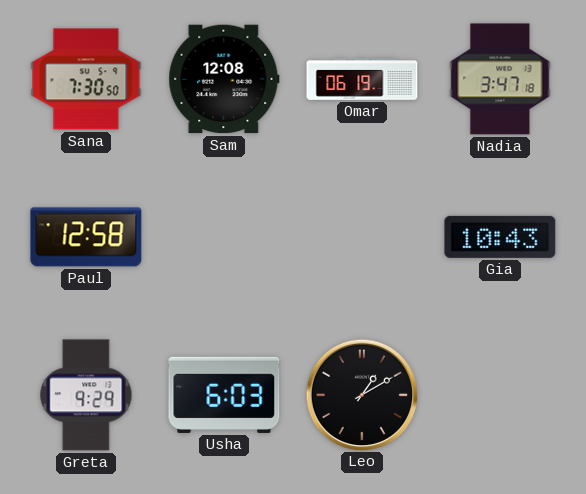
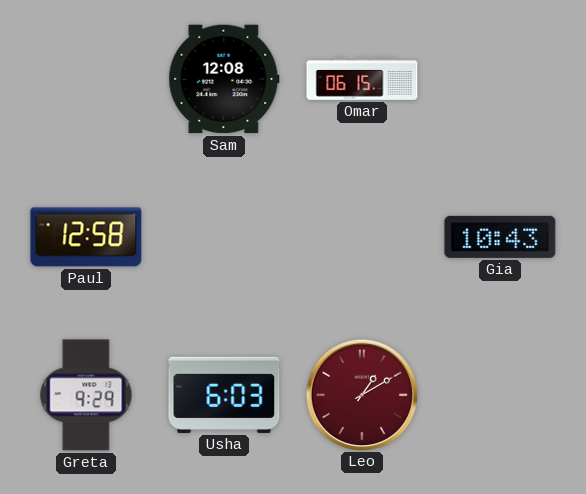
Sana: 7:30 -> none
Omar: 06:19 -> 06:15
Nadia: 3:47 -> none
Leo dial: black -> burgundy
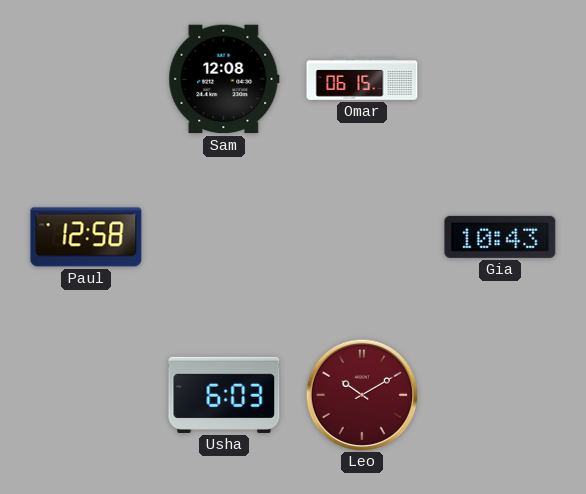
Greta: 9:29 -> none
Leo: 1:10 -> 10:10
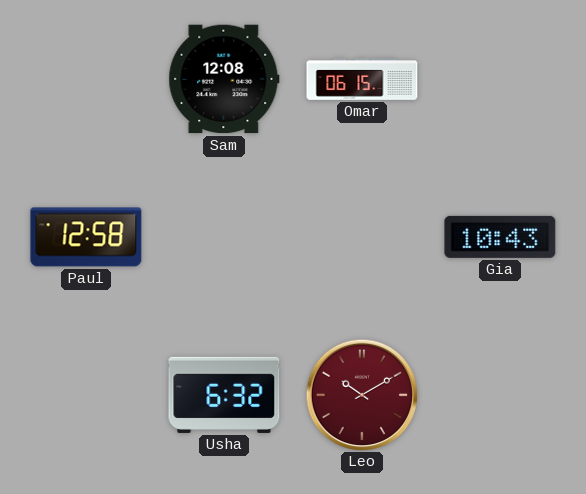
Usha: 6:03 -> 6:32
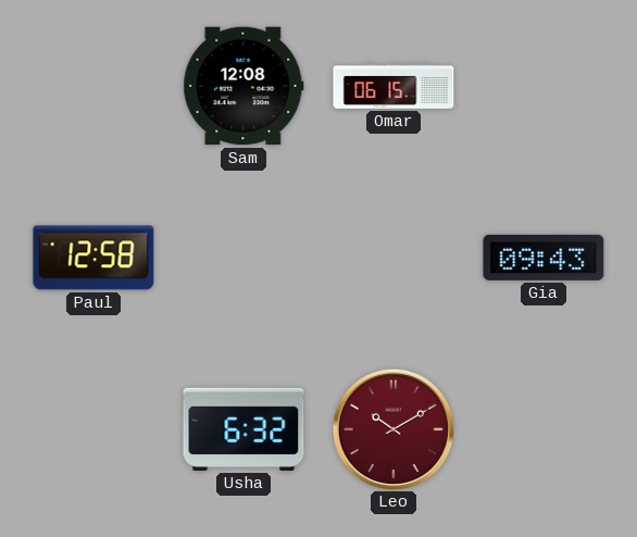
Gia: 10:43 -> 09:43
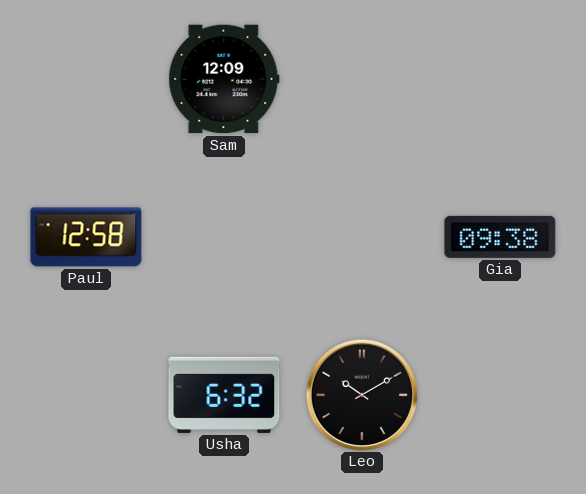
Sam: 12:08 -> 12:09
Omar: 06:15 -> none
Gia: 09:43 -> 09:38
Leo dial: burgundy -> black
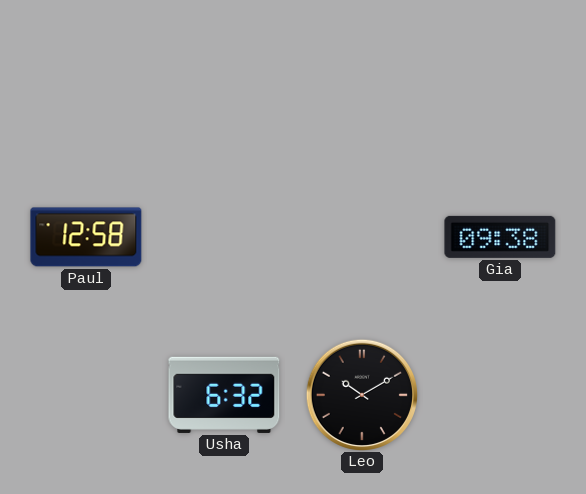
Sam: 12:09 -> none
